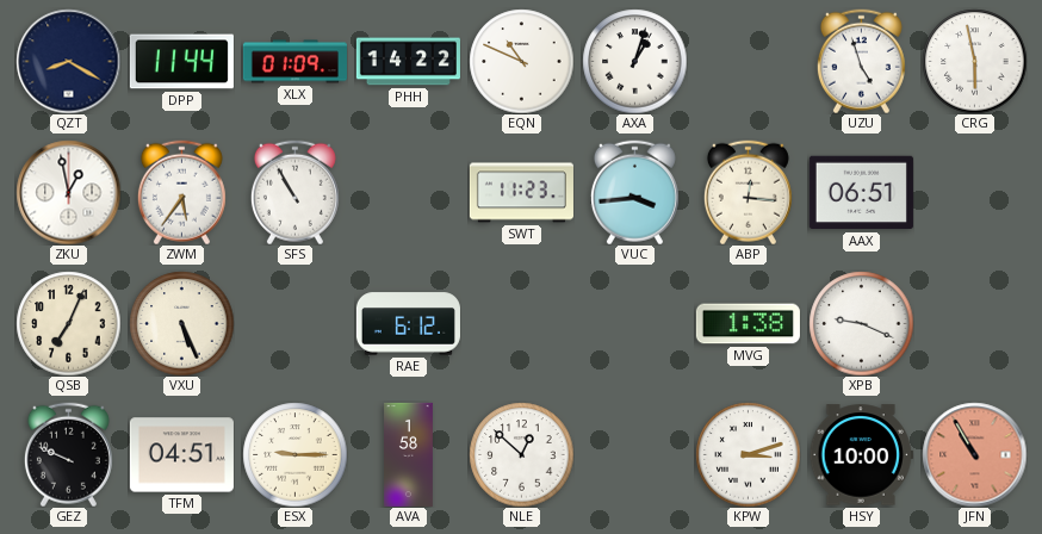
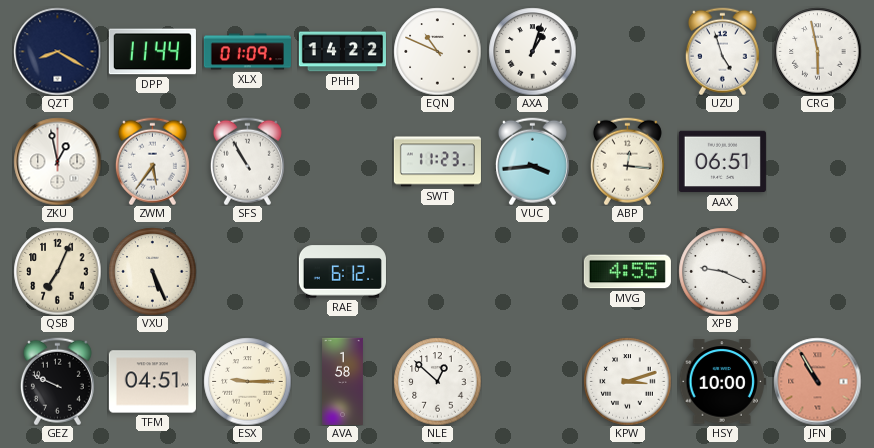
MVG: 1:38 -> 4:55
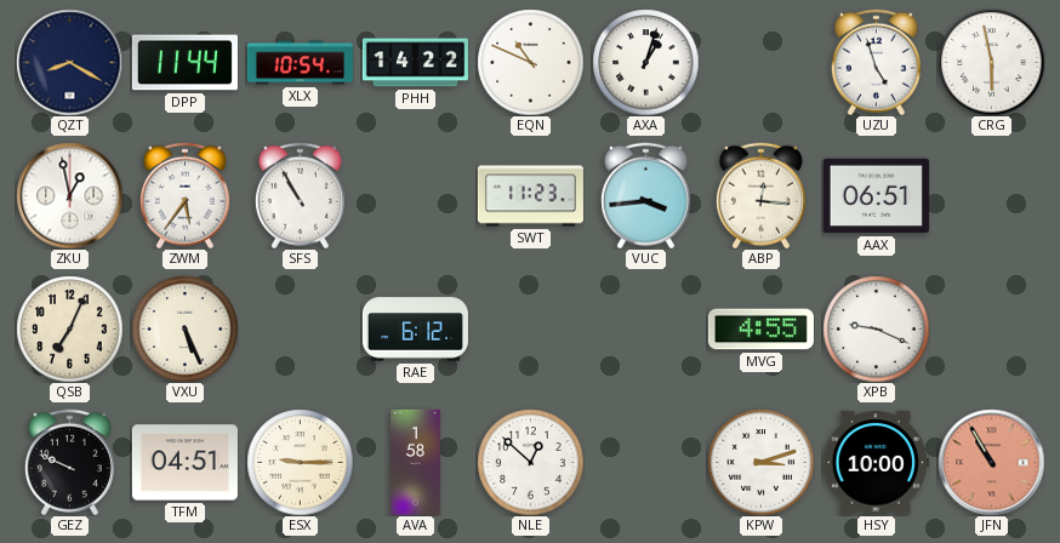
XLX: 01:09 -> 10:54
